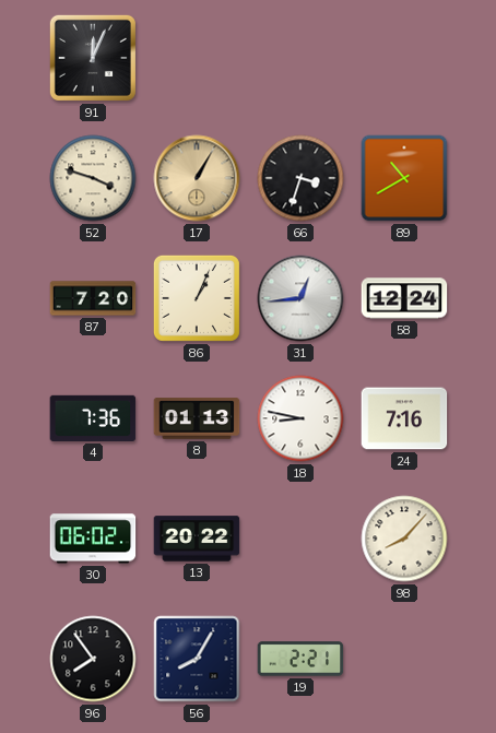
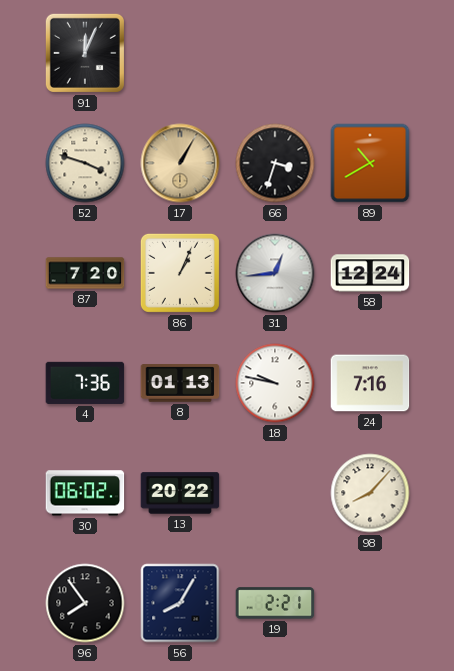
18: 8:47 -> 9:47
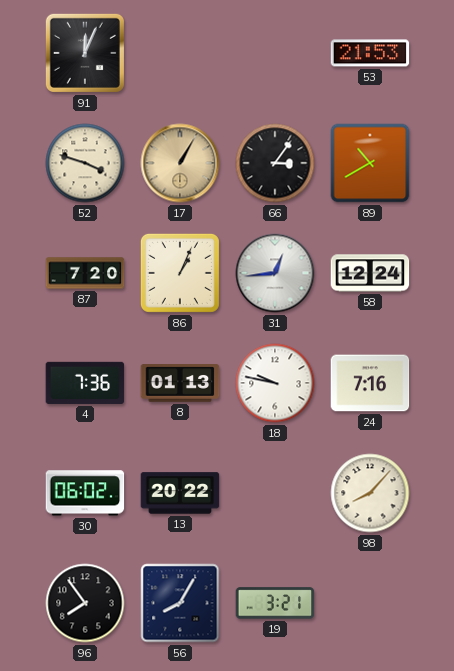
53: none -> 21:53
66: 3:33 -> 3:06
19: 2:21 -> 3:21
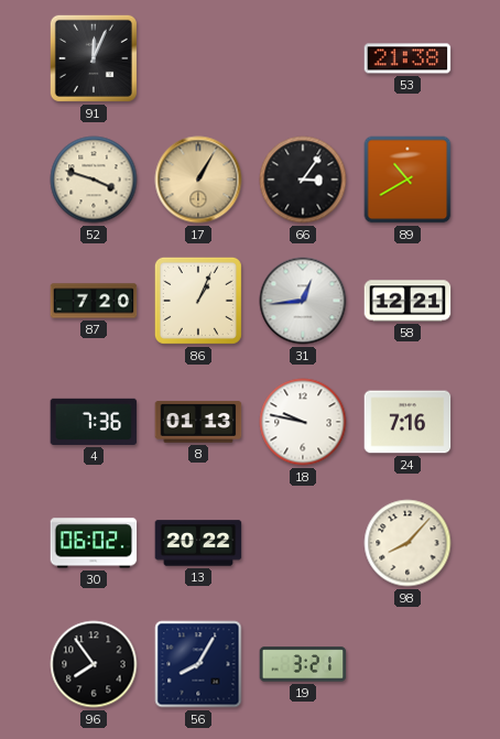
53: 21:53 -> 21:38
58: 12:24 -> 12:21
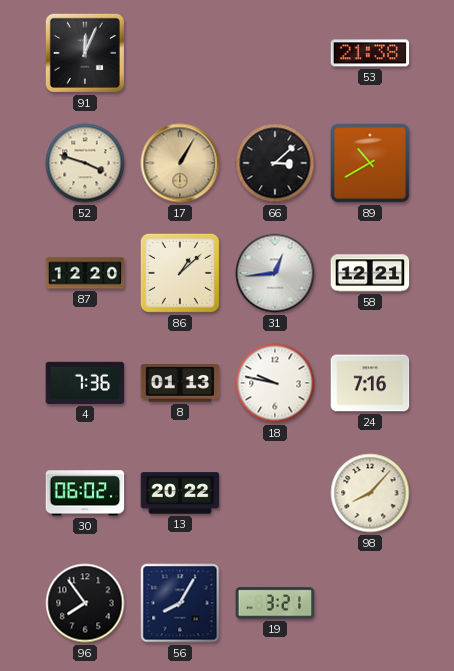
66: 3:06 -> 3:08
87: 7:20 -> 12:20
86: 1:04 -> 1:08
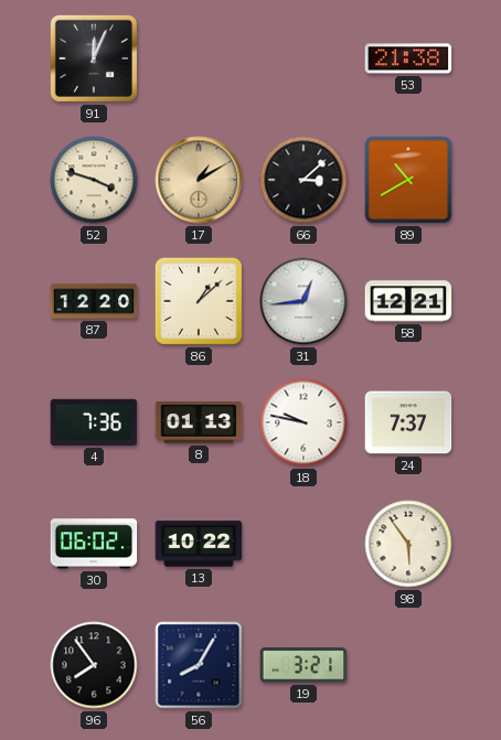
17: 1:05 -> 1:10
24: 7:16 -> 7:37
13: 20:22 -> 10:22
98: 8:07 -> 5:54
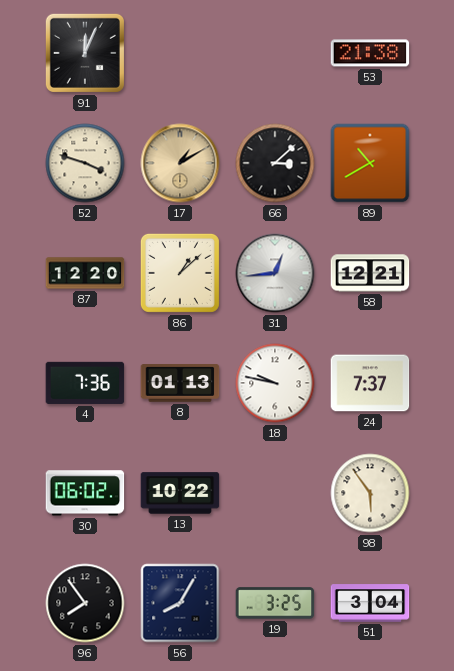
19: 3:21 -> 3:25
51: none -> 3:04
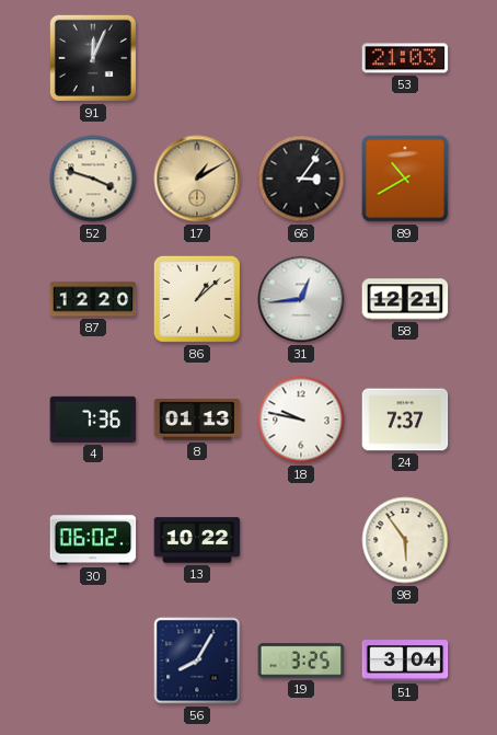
53: 21:38 -> 21:03
66: 3:08 -> 3:06
96: 7:54 -> none
